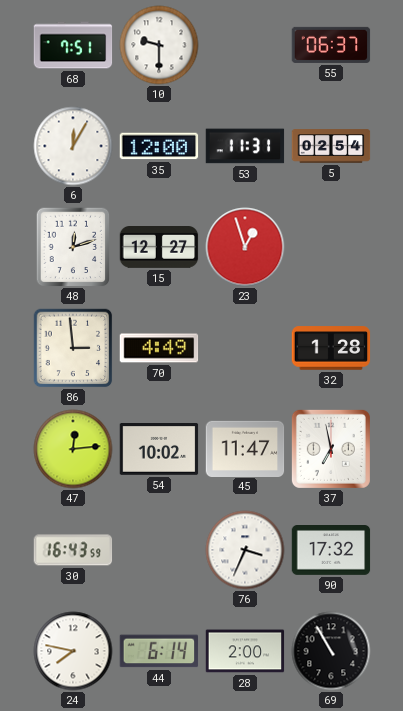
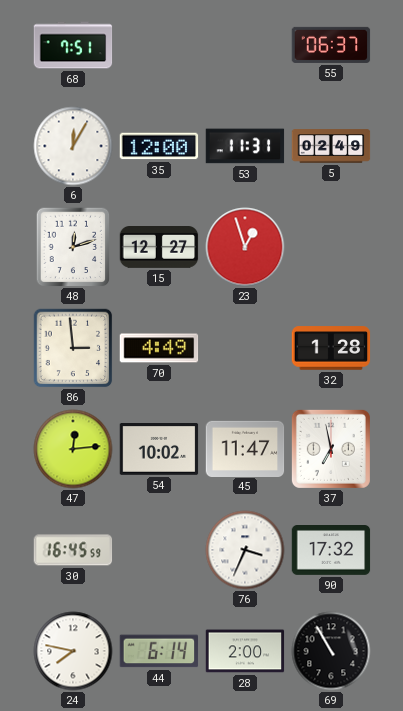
10: 9:30 -> none
5: 02:54 -> 02:49
30: 16:43 -> 16:45
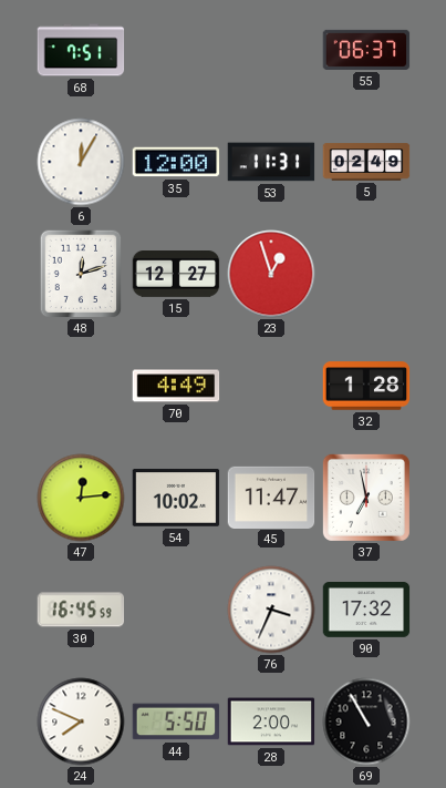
86: 2:59 -> none
24: 7:47 -> 7:49
44: 6:14 -> 5:50
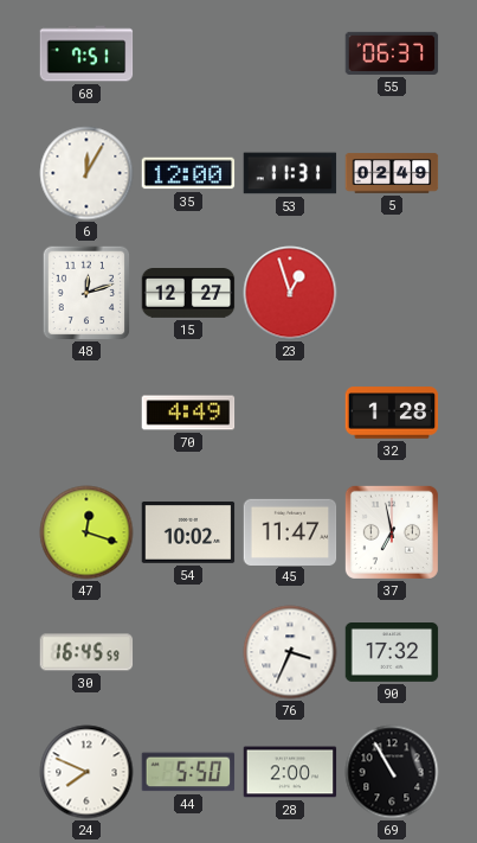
47: 12:14 -> 12:18
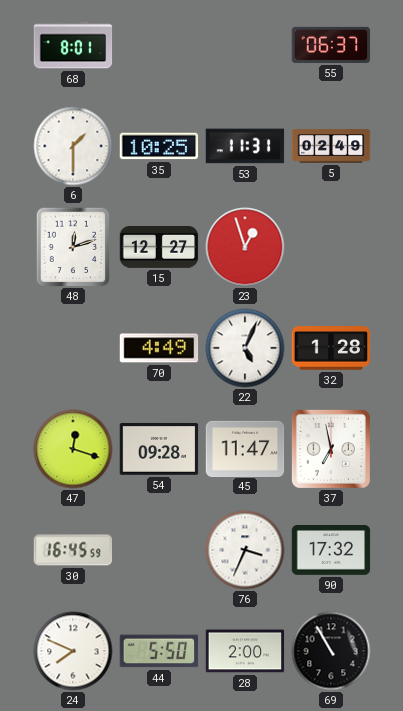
68: 7:51 -> 8:01
6: 12:05 -> 1:30
35: 12:00 -> 10:25
22: none -> 5:04
54: 10:02 -> 09:28
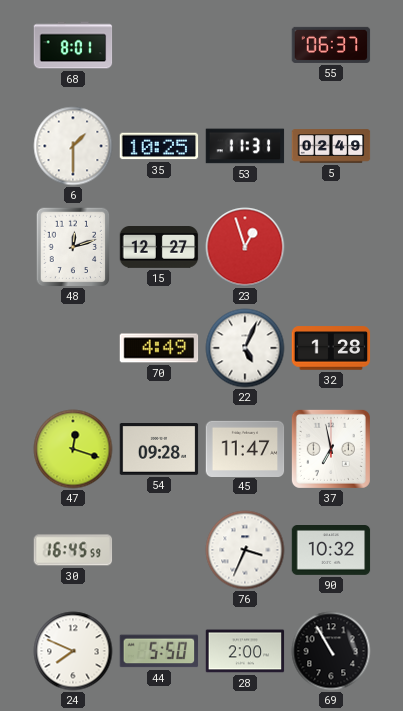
90: 17:32 -> 10:32
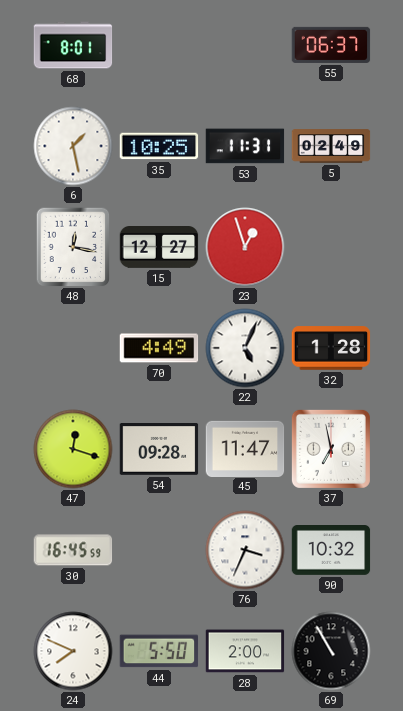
6: 1:30 -> 1:28
48: 12:12 -> 12:17
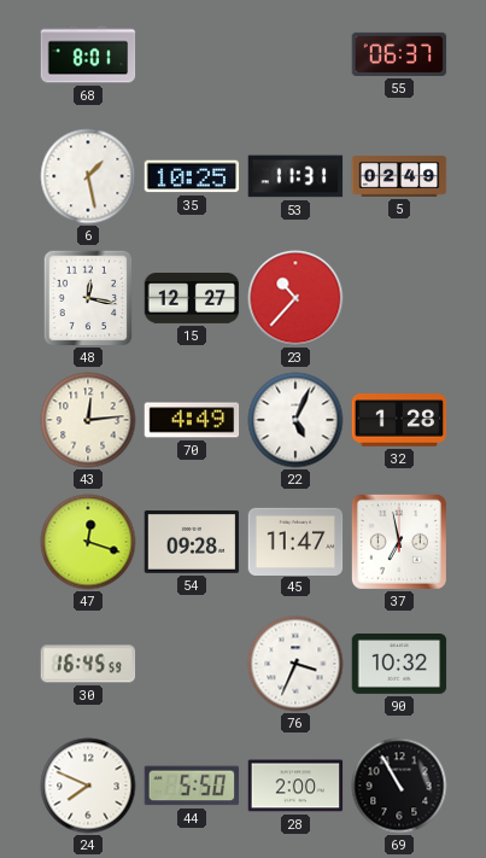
23: 12:57 -> 10:37
43: none -> 12:14
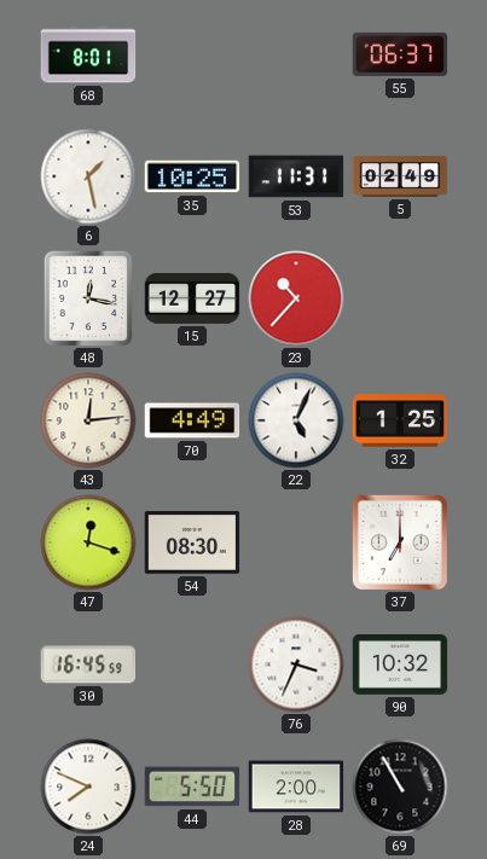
32: 1:28 -> 1:25
54: 09:28 -> 08:30
45: 11:47 -> none
37: 6:58 -> 7:00
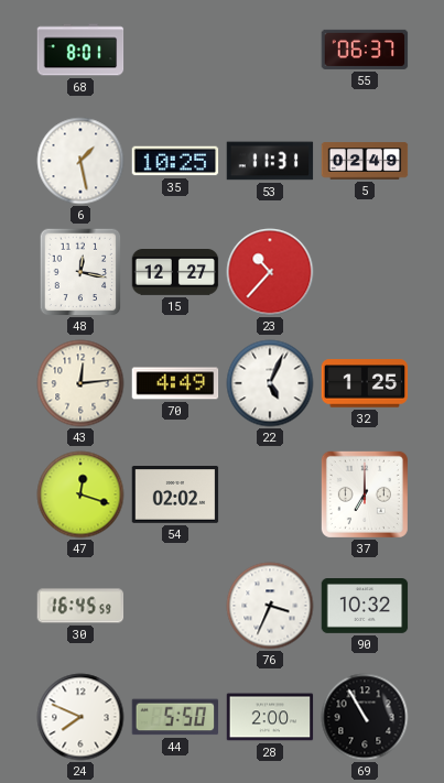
54: 08:30 -> 02:02
